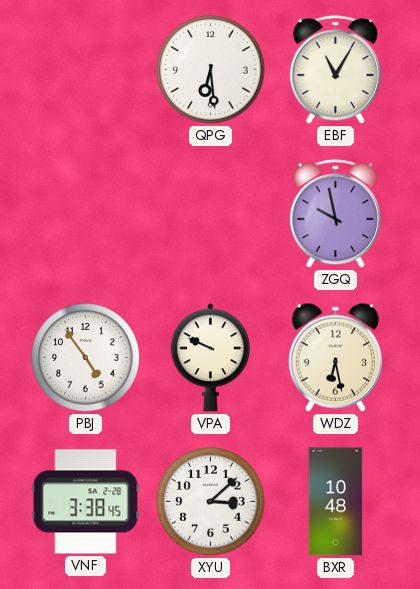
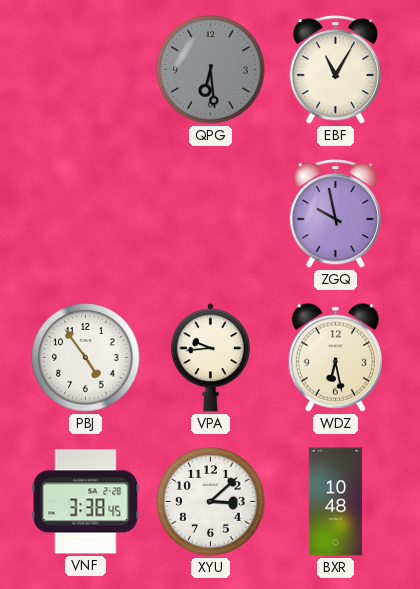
QPG dial: white -> grey
VPA: 9:49 -> 9:44
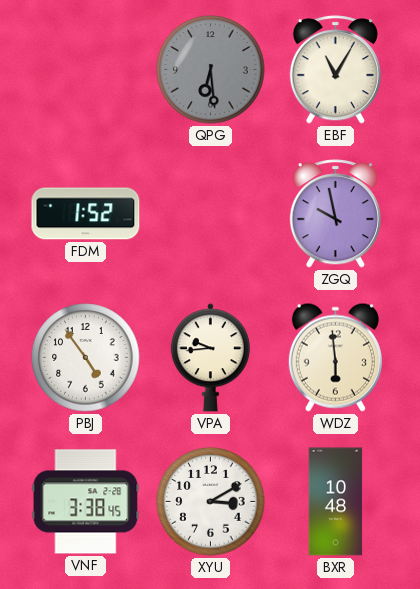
FDM: none -> 1:52
WDZ: 6:28 -> 5:59
XYU: 3:08 -> 3:10
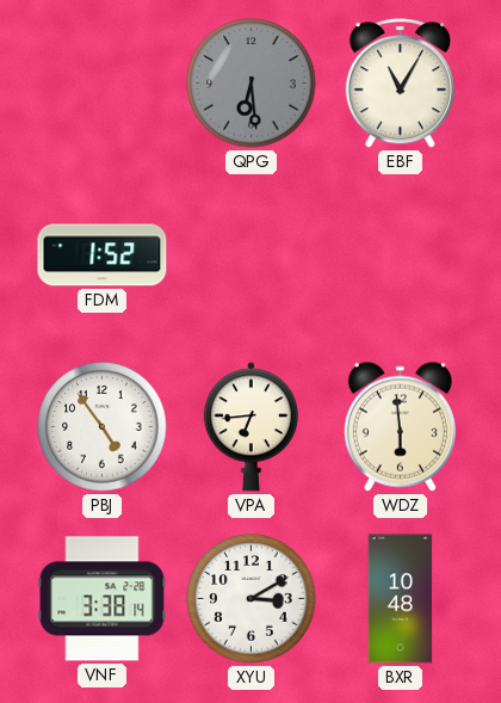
ZGQ: 9:58 -> none
VPA: 9:44 -> 6:44
VNF: 3:38:45 -> 3:38:14
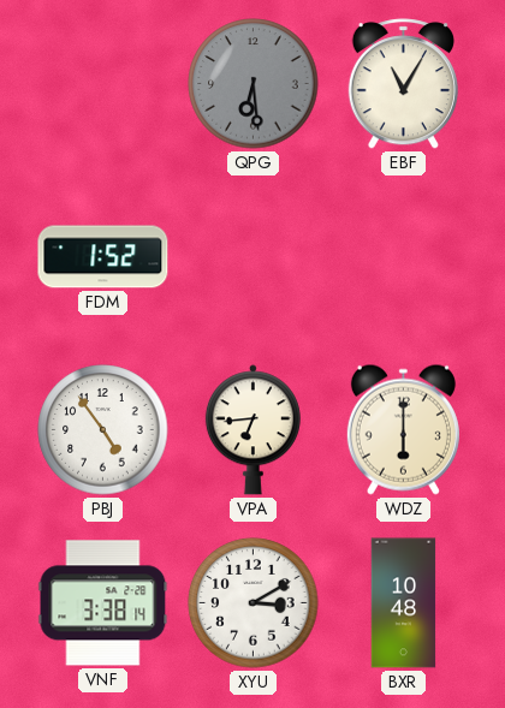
WDZ: 5:59 -> 6:00
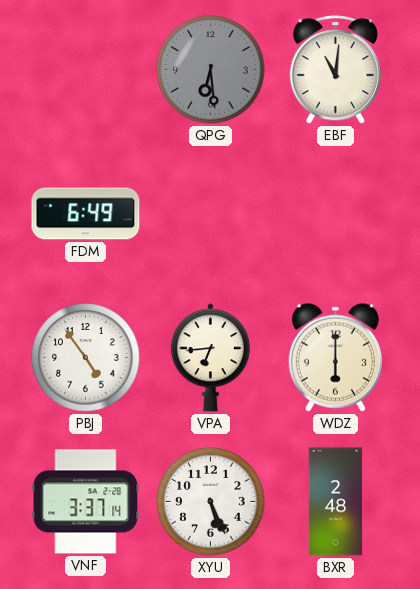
EBF: 11:05 -> 11:01
FDM: 1:52 -> 6:49
VNF: 3:38 -> 3:37
XYU: 3:10 -> 5:26
BXR: 10:48 -> 2:48
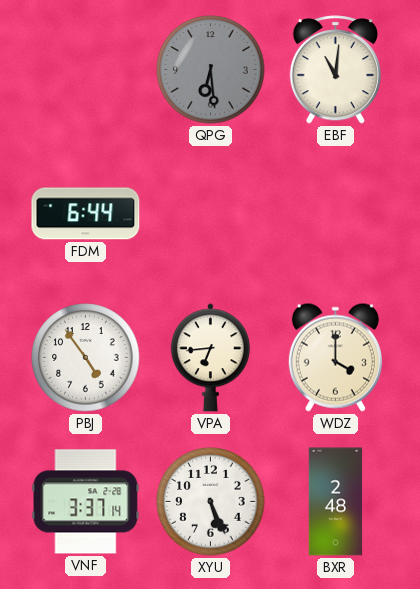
FDM: 6:49 -> 6:44
WDZ: 6:00 -> 4:00
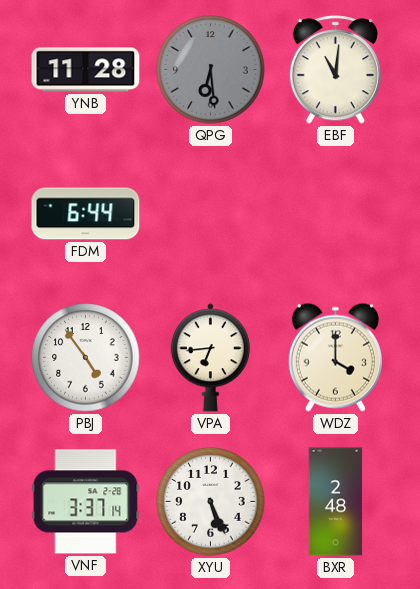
YNB: none -> 11:28
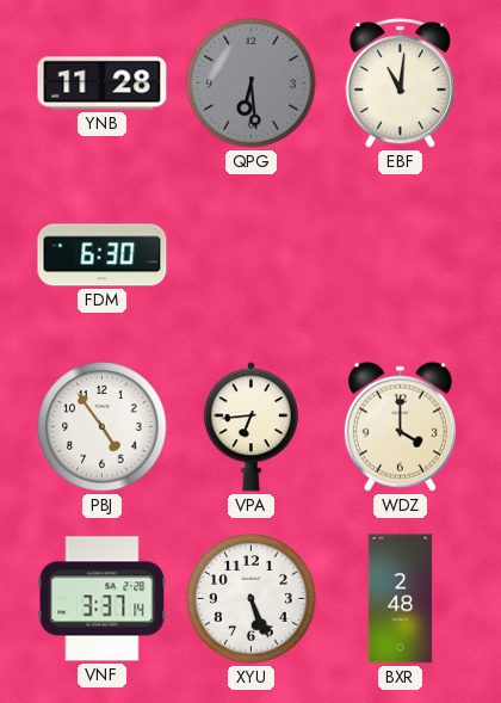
FDM: 6:44 -> 6:30
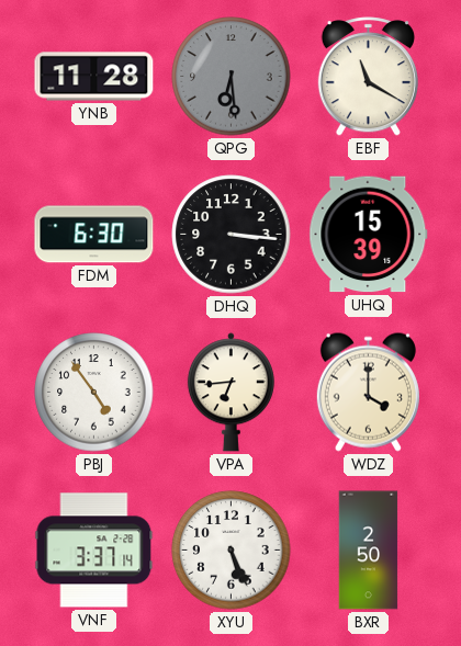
EBF: 11:01 -> 11:20
DHQ: none -> 3:16
UHQ: none -> 15:39
BXR: 2:48 -> 2:50
